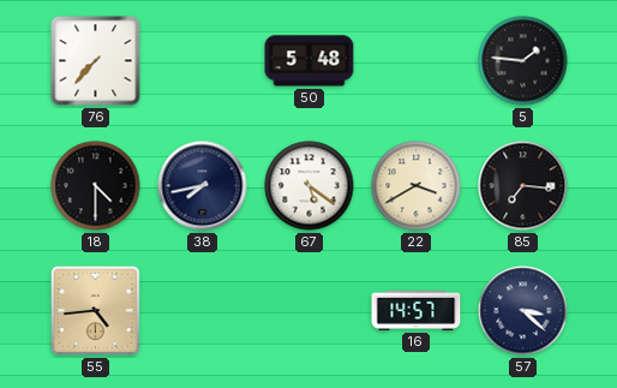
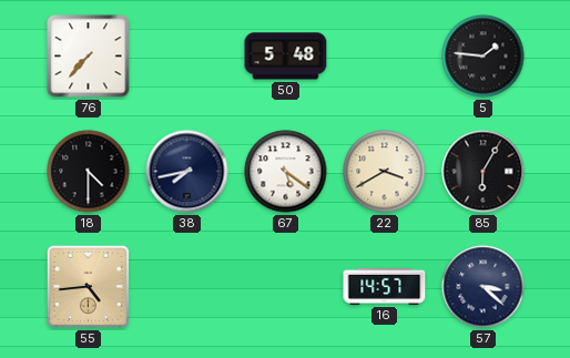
85: 7:16 -> 6:05
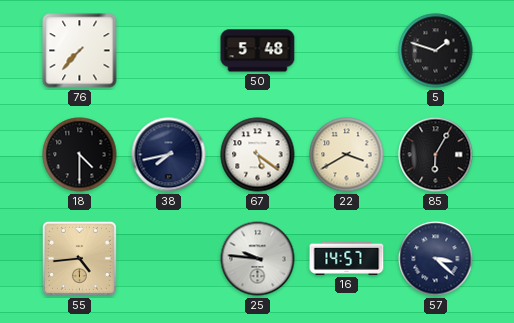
5: 1:46 -> 1:48
25: none -> 9:46
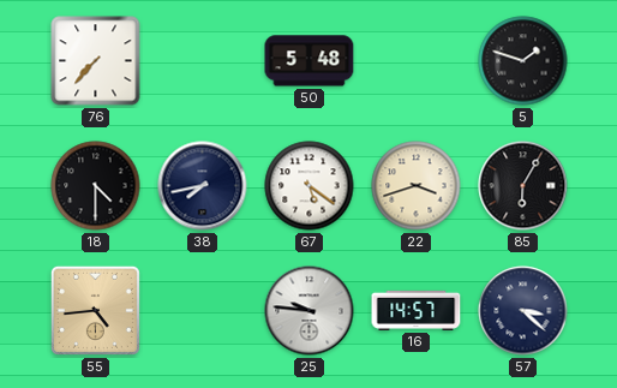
22: 3:40 -> 3:42
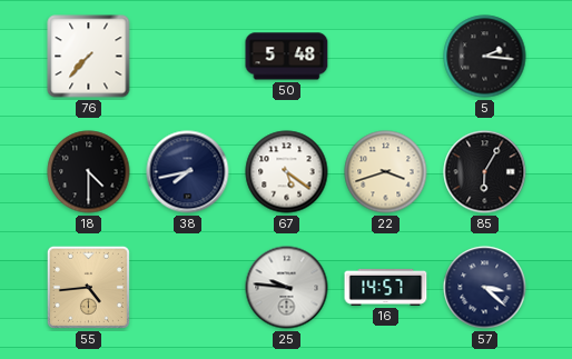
5: 1:48 -> 2:16
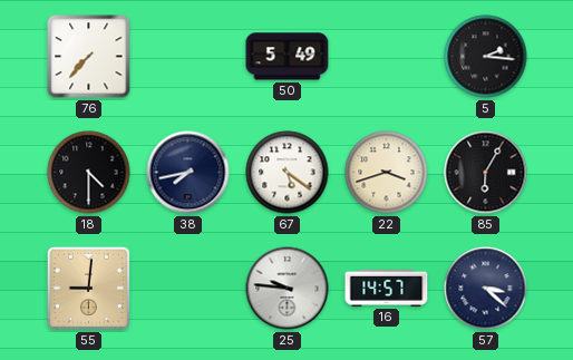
50: 5:48 -> 5:49
55: 4:44 -> 9:01
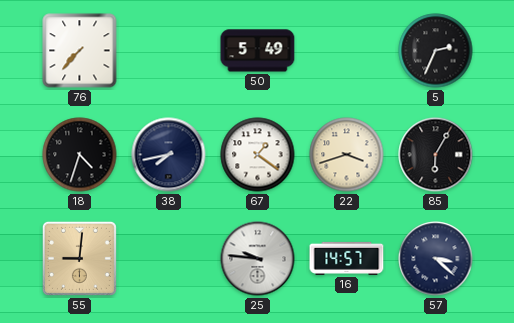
5: 2:16 -> 2:34
18: 4:30 -> 4:33
67: 5:21 -> 1:21
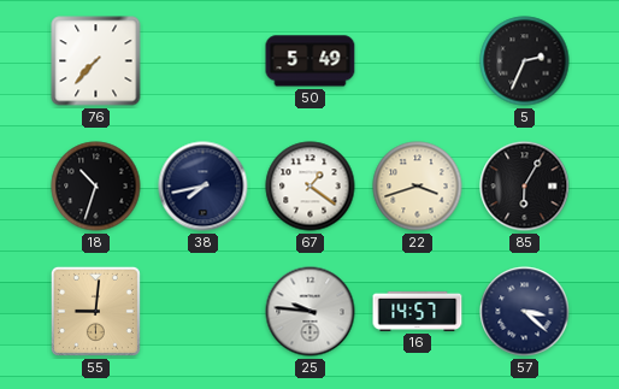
18: 4:33 -> 10:33
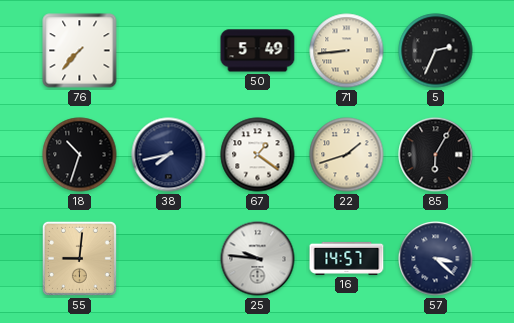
71: none -> 8:44
22: 3:42 -> 1:42
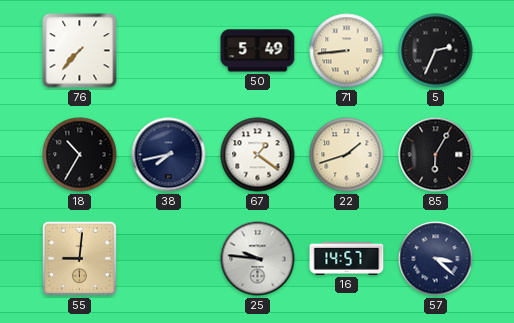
18: 10:33 -> 10:35
